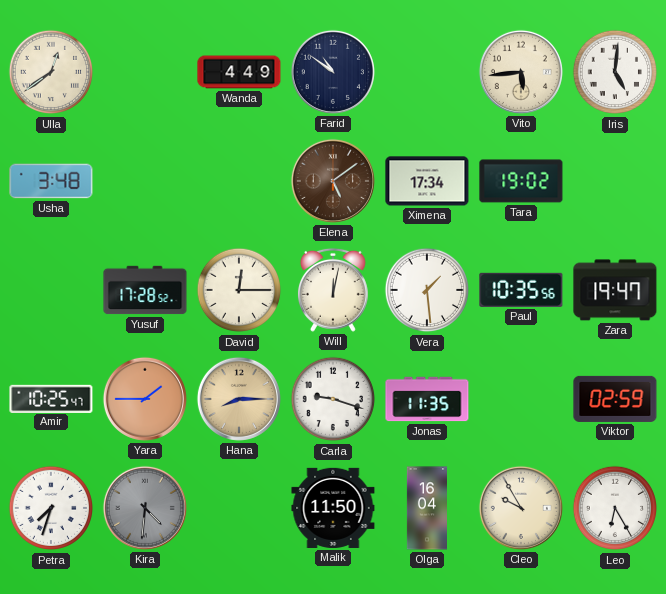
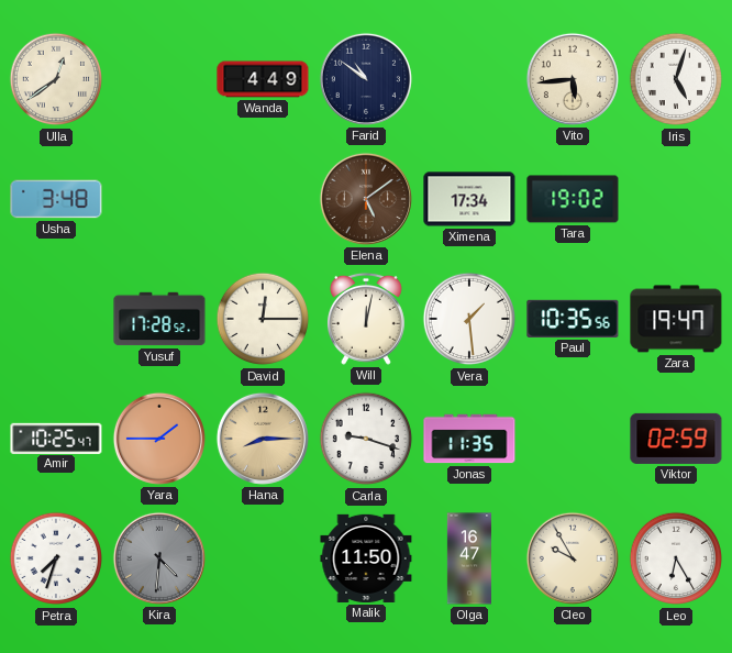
Iris: 5:01 -> 5:03
Olga: 16:04 -> 16:47
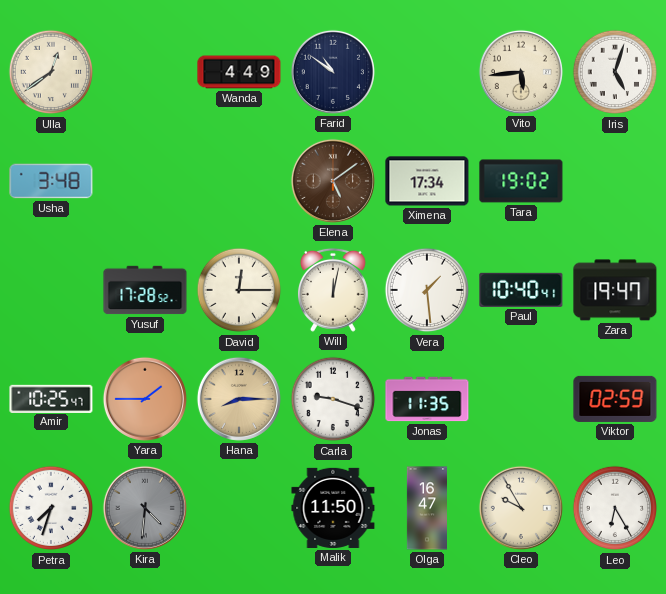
Paul: 10:35 -> 10:40
